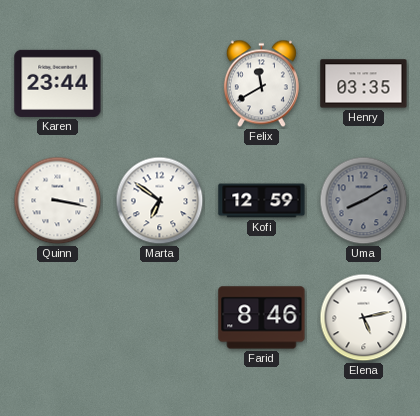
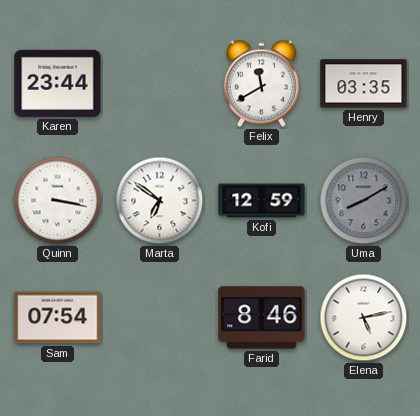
Sam: none -> 07:54
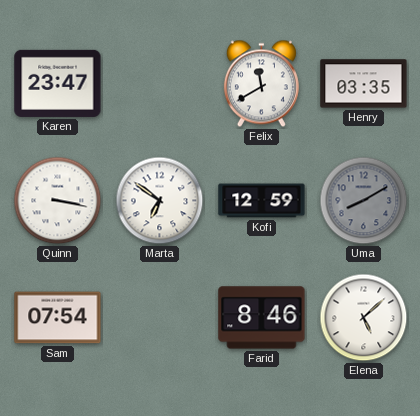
Karen: 23:44 -> 23:47
Elena: 5:13 -> 5:08
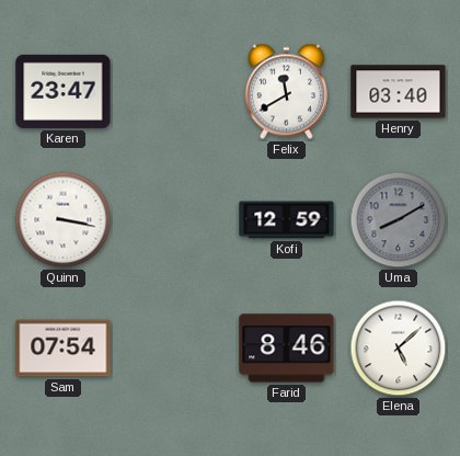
Henry: 03:35 -> 03:40
Marta: 6:51 -> none
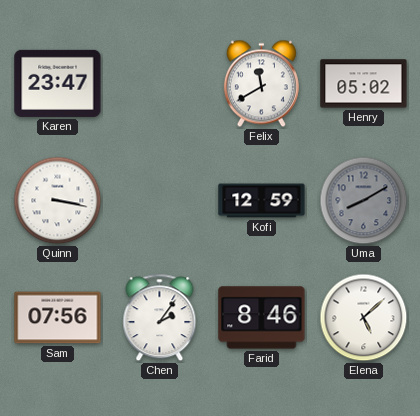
Henry: 03:40 -> 05:02
Sam: 07:54 -> 07:56
Chen: none -> 2:06
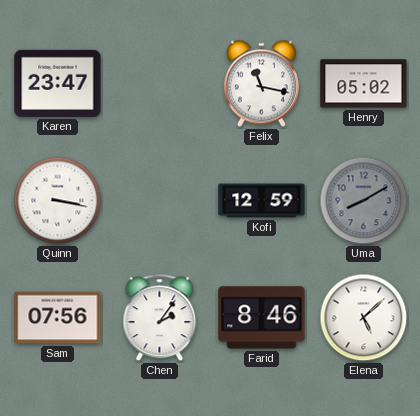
Felix: 11:40 -> 11:17
